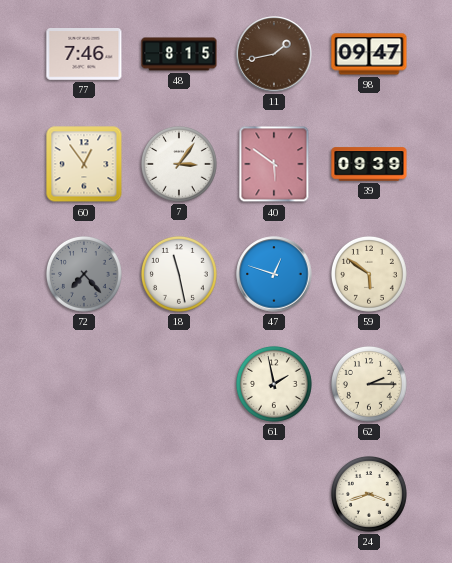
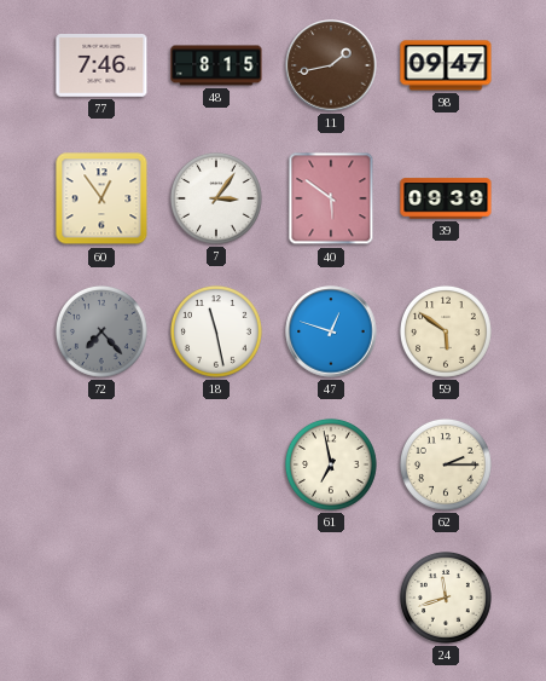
61: 1:58 -> 6:58
24: 3:42 -> 11:42
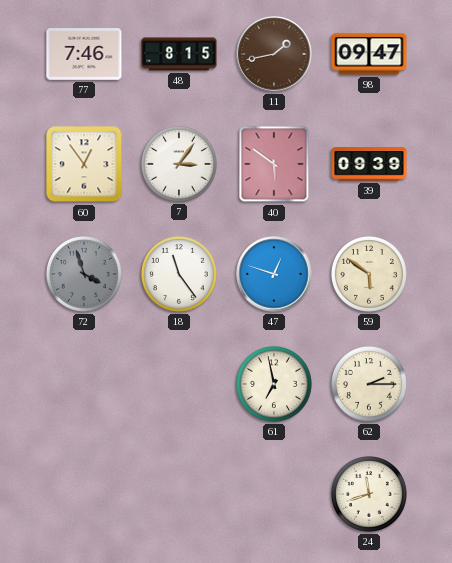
72: 7:23 -> 3:57
18: 11:28 -> 11:24
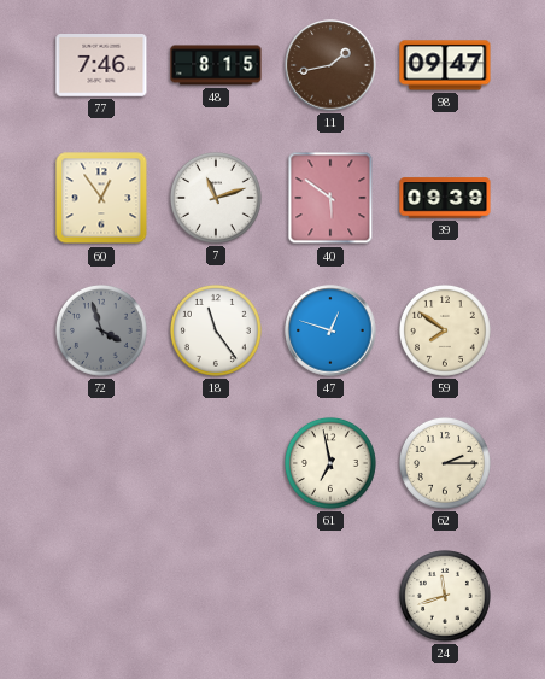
7: 3:06 -> 11:12
59: 5:51 -> 7:51
